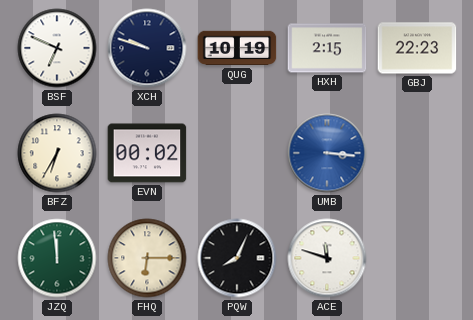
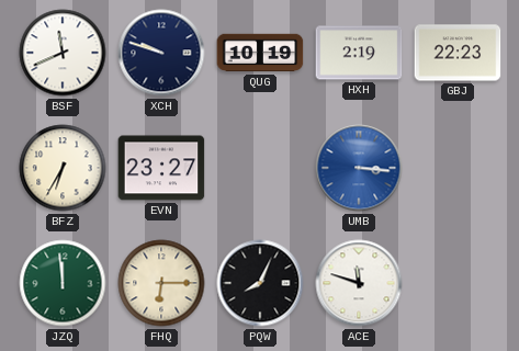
BSF: 6:49 -> 11:41
HXH: 2:15 -> 2:19
EVN: 00:02 -> 23:27
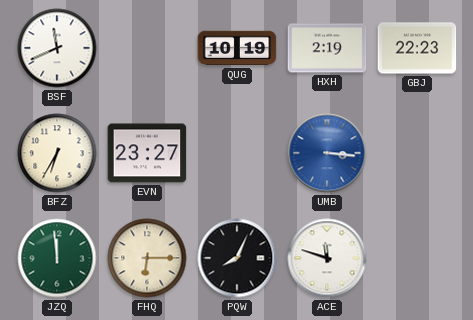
XCH: 9:48 -> none
